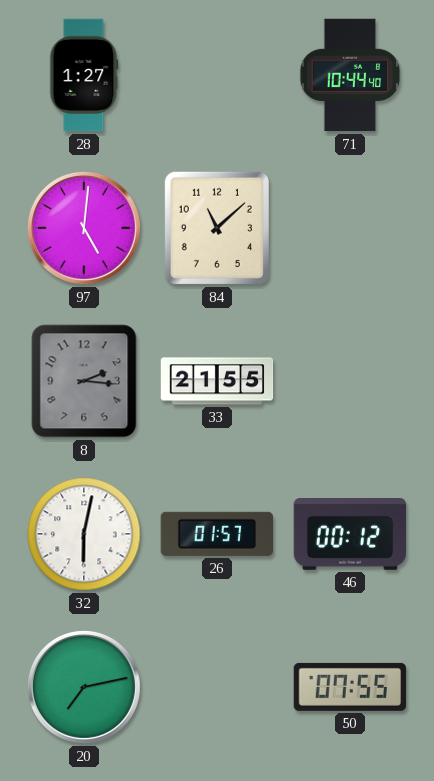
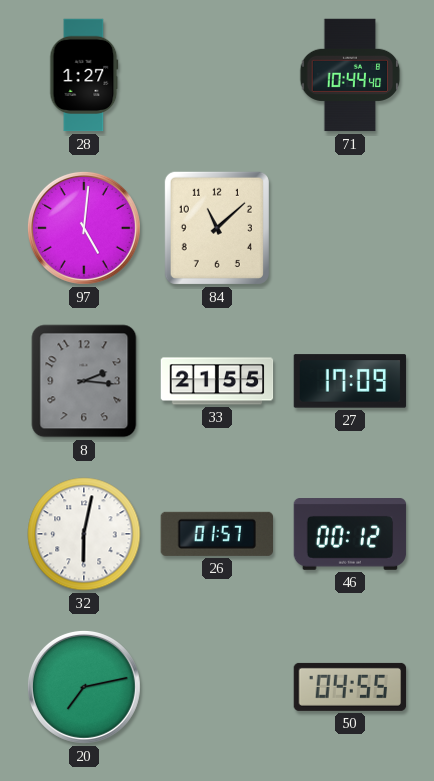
27: none -> 17:09
50: 07:55 -> 04:55
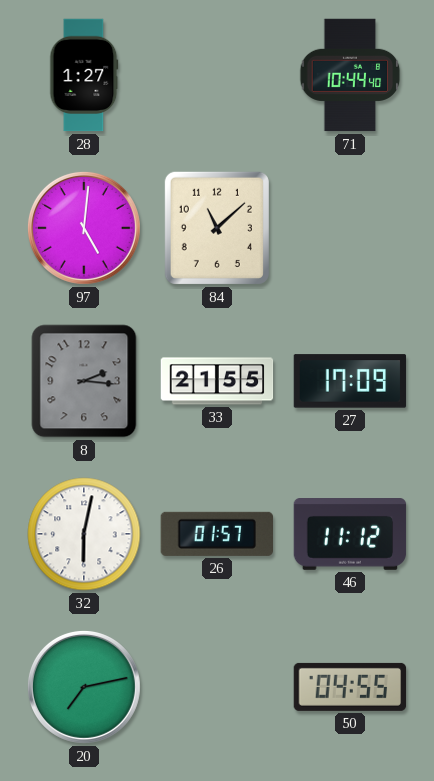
46: 00:12 -> 11:12
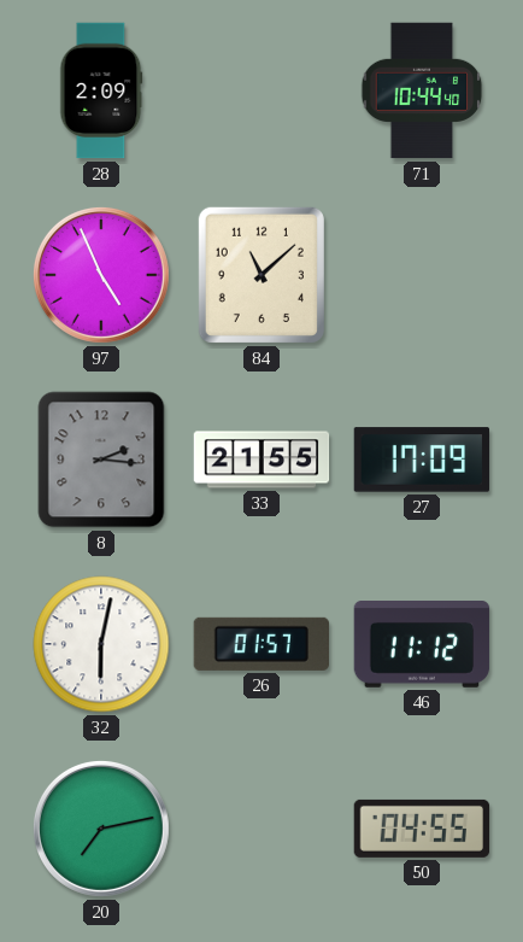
28: 1:27 -> 2:09
97: 5:01 -> 4:56
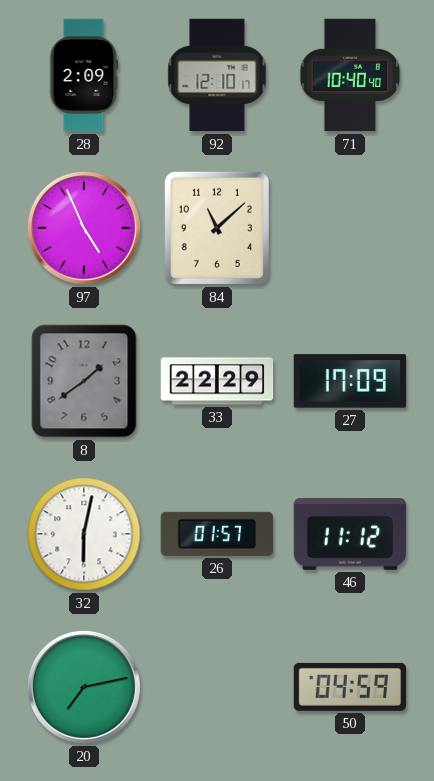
92: none -> 12:10
71: 10:44 -> 10:40
8: 2:16 -> 1:39
33: 21:55 -> 22:29
50: 04:55 -> 04:59
